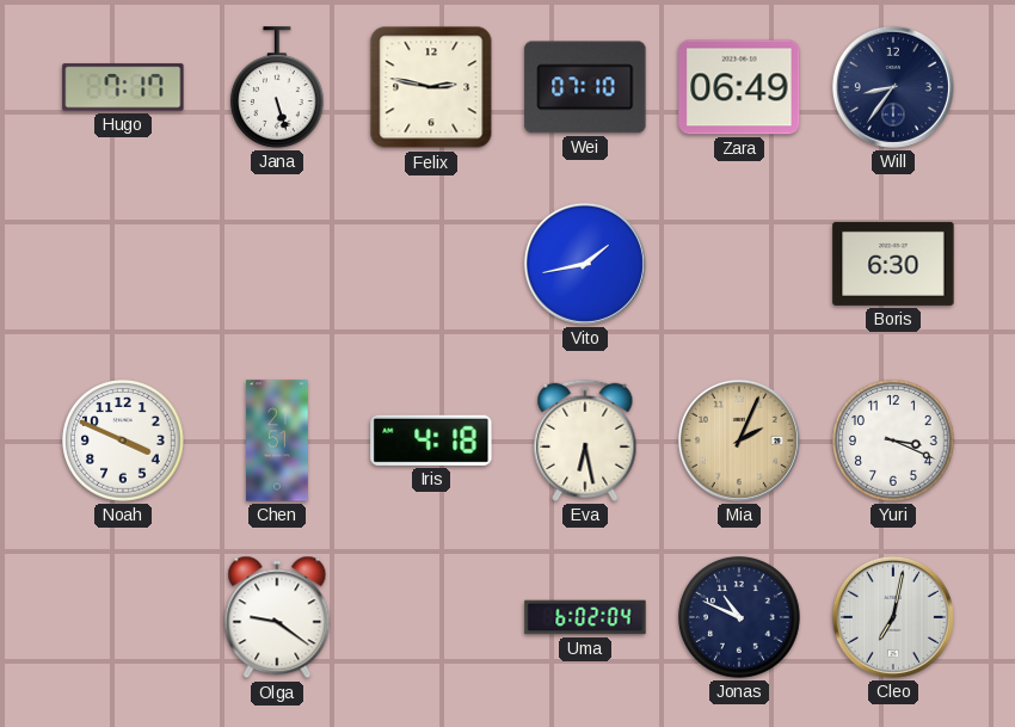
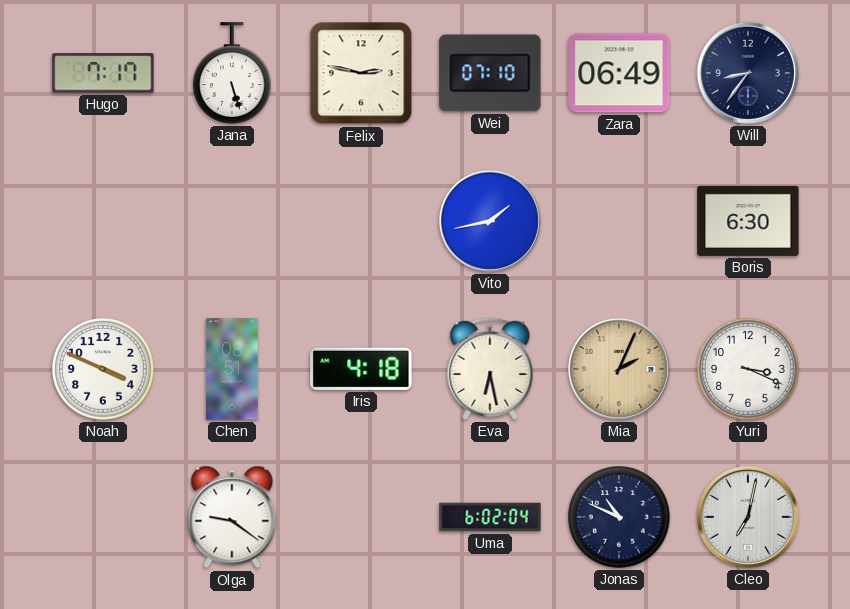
Chen: 21:51 -> 08:51
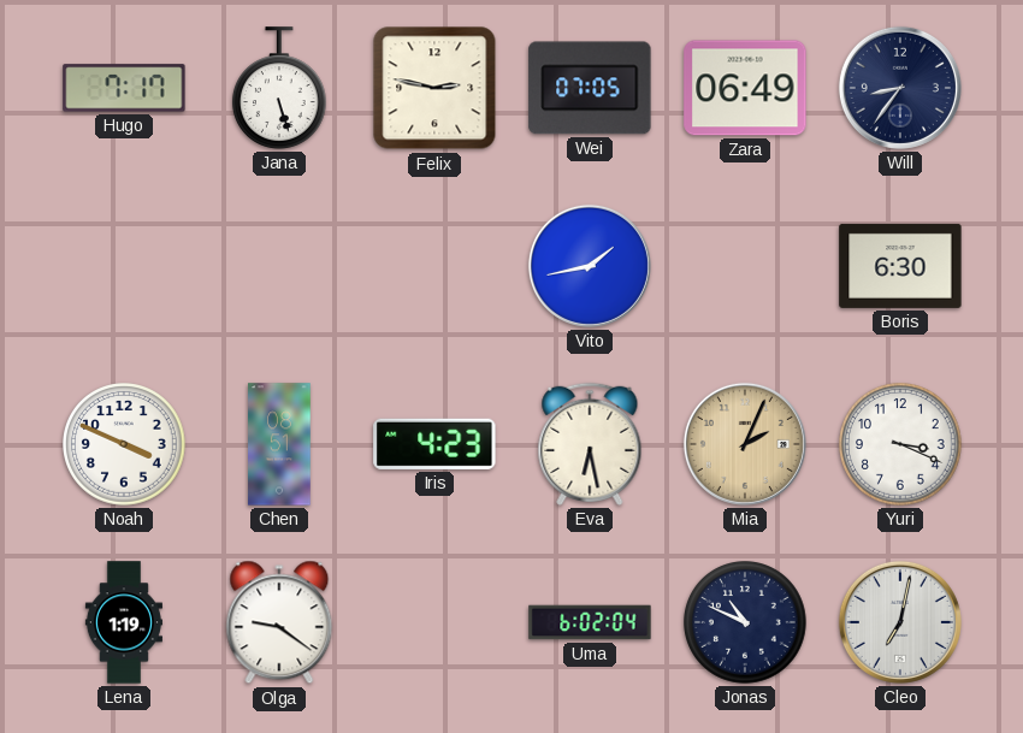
Wei: 07:10 -> 07:05
Iris: 4:18 -> 4:23
Lena: none -> 1:19
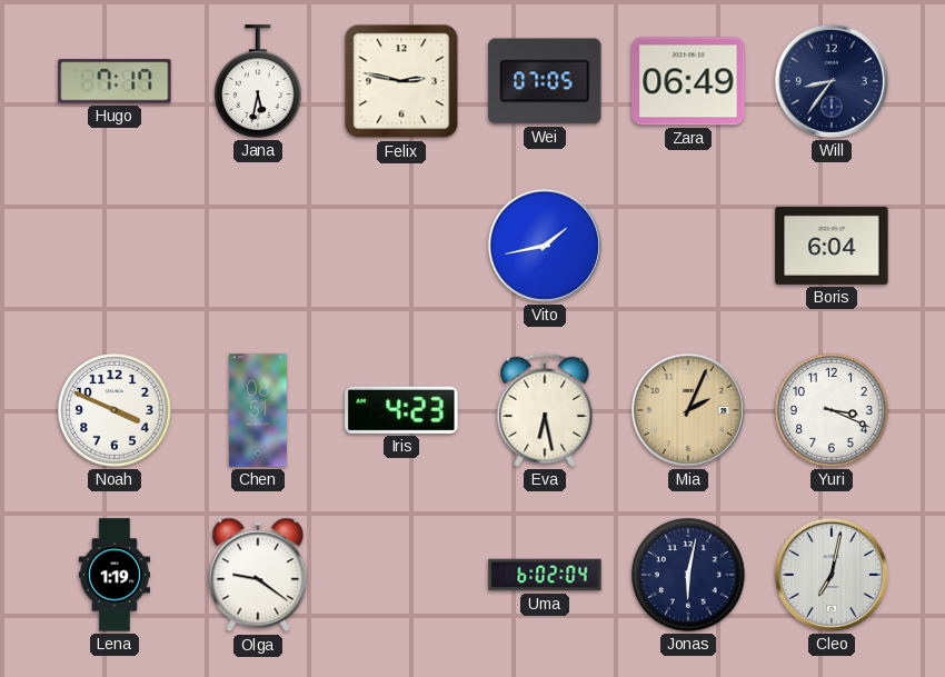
Jana: 5:27 -> 5:32
Boris: 6:30 -> 6:04
Jonas: 10:49 -> 6:02
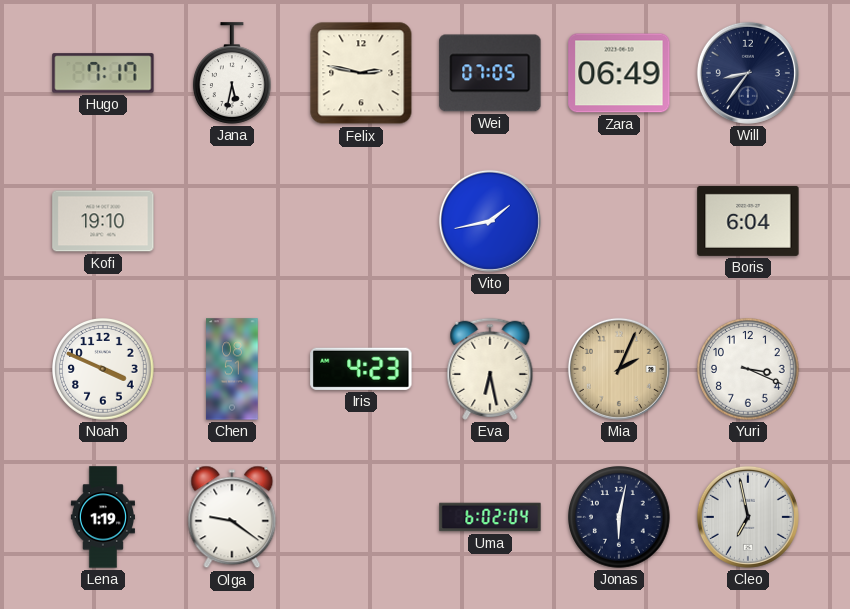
Kofi: none -> 19:10
Cleo: 7:02 -> 6:58
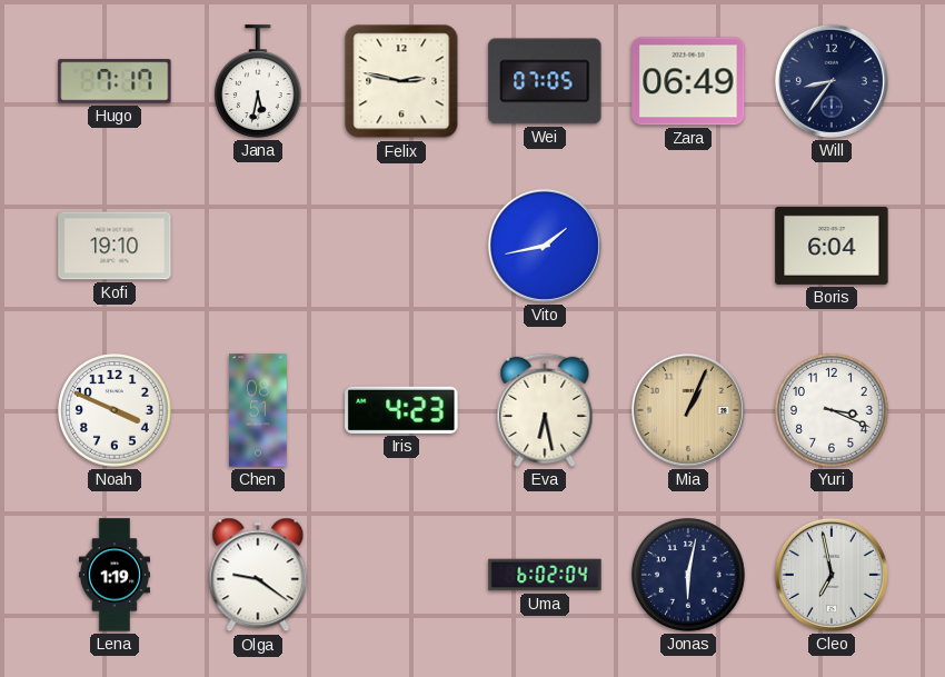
Mia: 2:04 -> 1:04
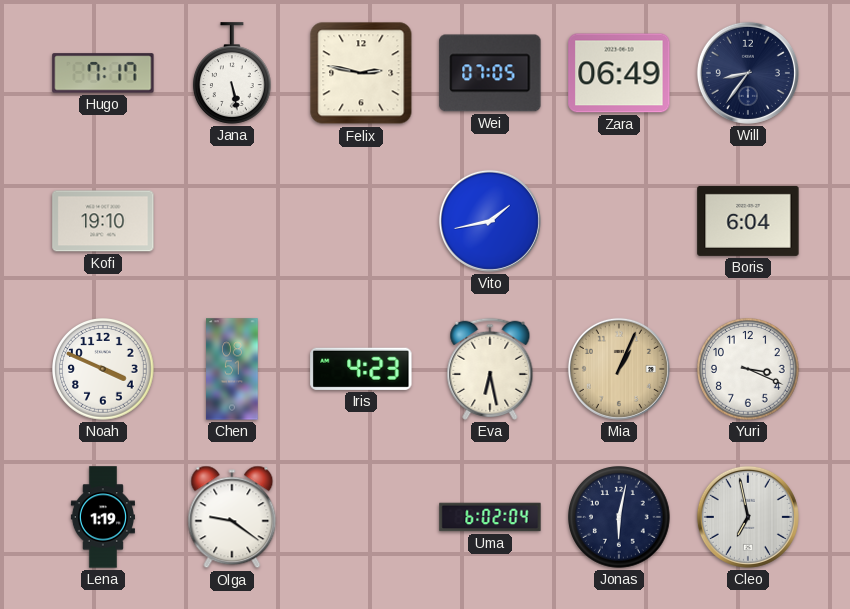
Jana: 5:32 -> 5:28
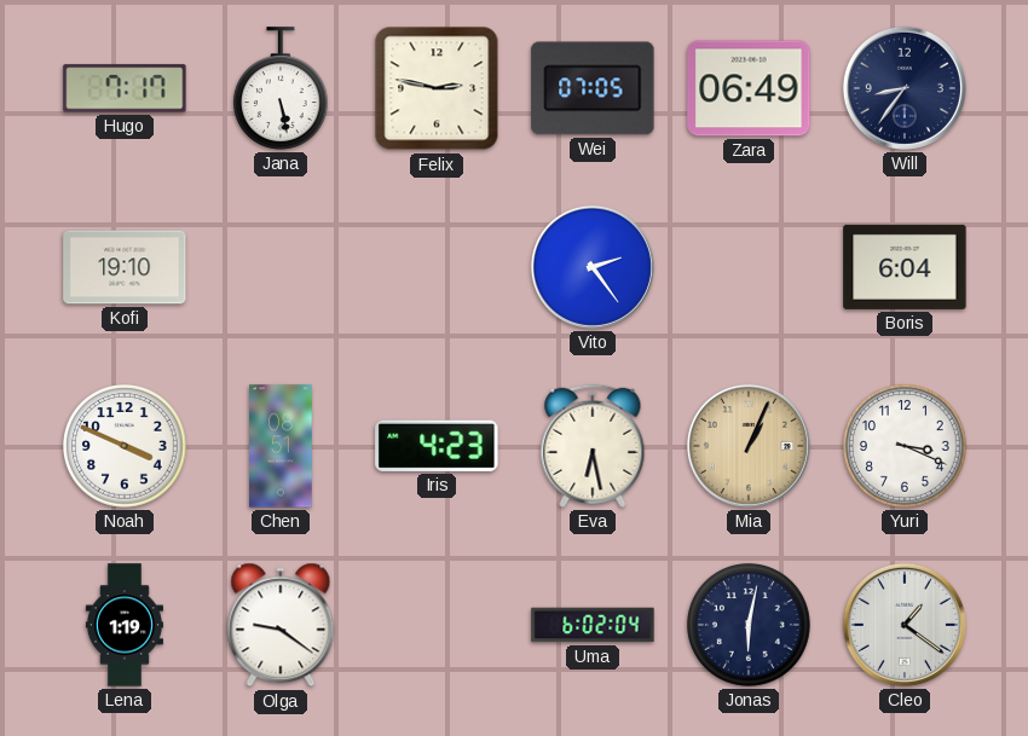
Vito: 1:43 -> 2:24
Cleo: 6:58 -> 1:21
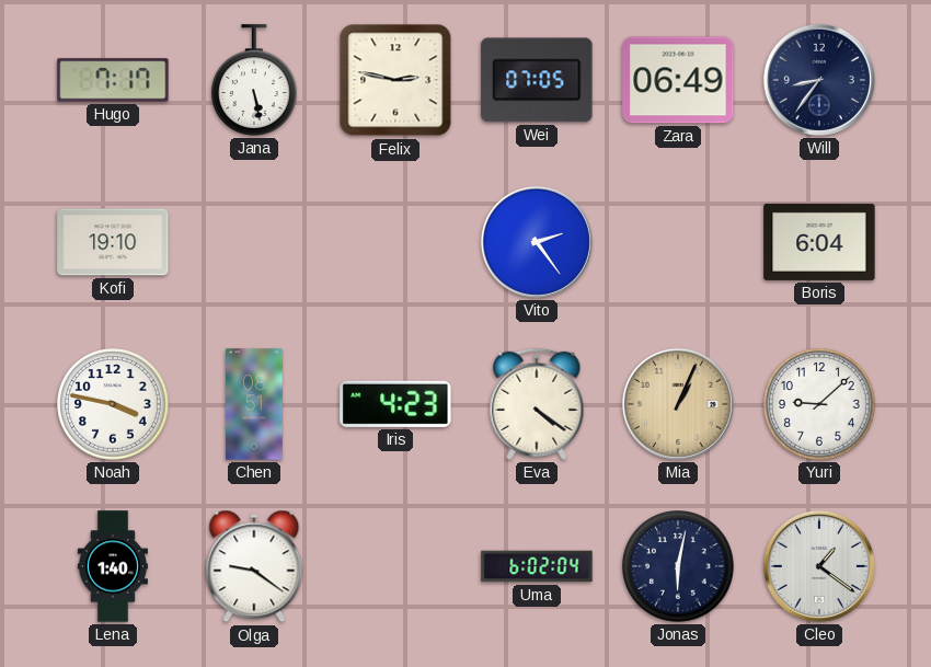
Noah: 3:49 -> 3:47
Eva: 6:28 -> 4:21
Yuri: 3:19 -> 9:08
Lena: 1:19 -> 1:40
